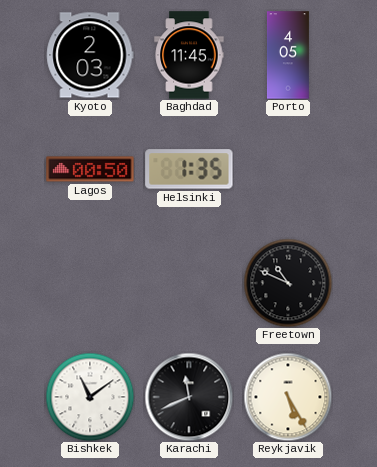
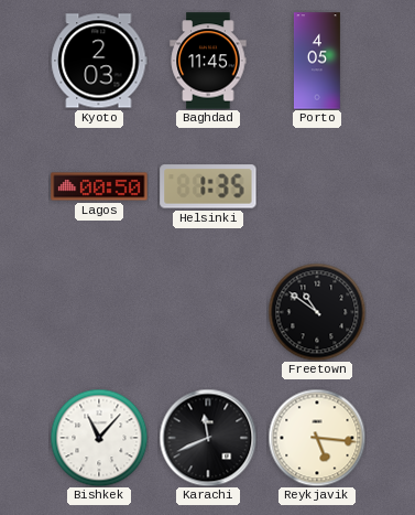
Freetown: 10:49 -> 10:51
Bishkek: 11:09 -> 11:07
Reykjavik: 5:25 -> 5:16
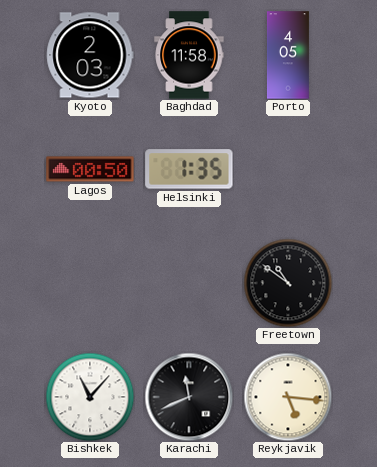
Baghdad: 11:45 -> 11:58
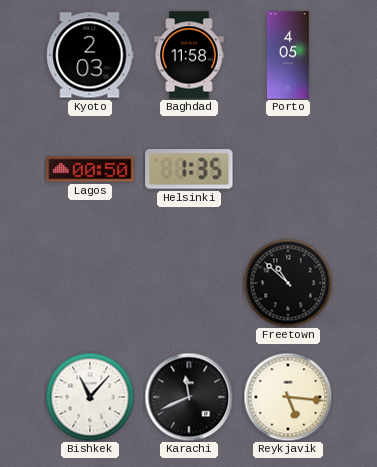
Freetown: 10:51 -> 10:52
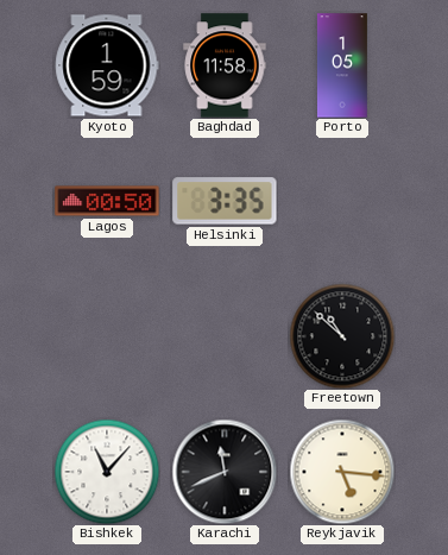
Kyoto: 2:03 -> 1:59
Porto: 4:05 -> 1:05
Helsinki: 1:35 -> 3:35
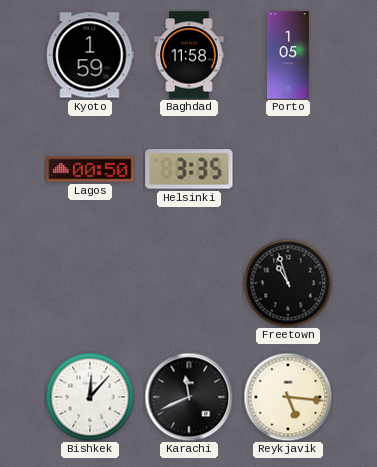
Freetown: 10:52 -> 10:57
Bishkek: 11:07 -> 12:07
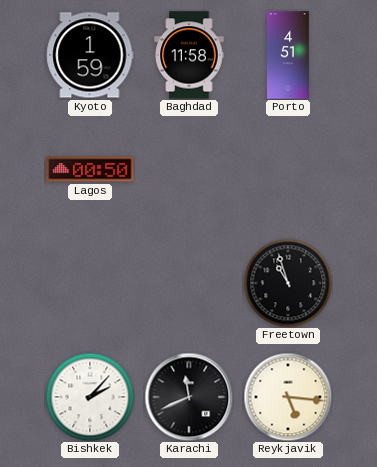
Porto: 1:05 -> 4:51
Helsinki: 3:35 -> none
Bishkek: 12:07 -> 2:07
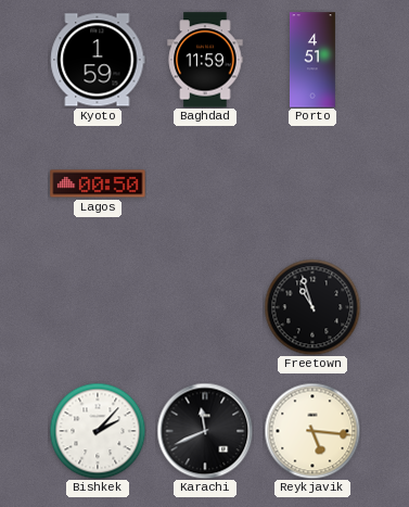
Baghdad: 11:58 -> 11:59
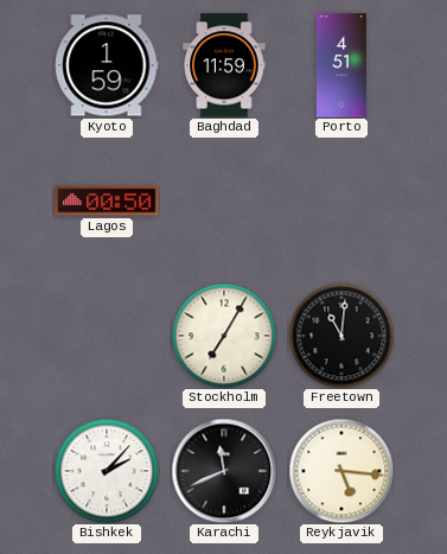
Stockholm: none -> 7:05
Freetown: 10:57 -> 11:01
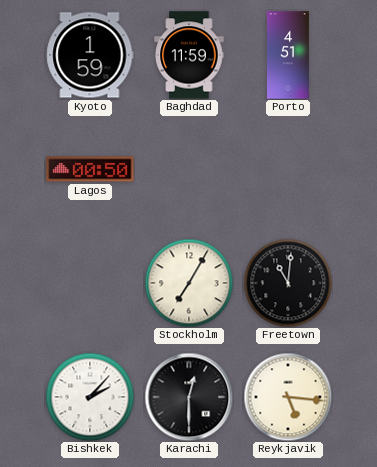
Karachi: 11:41 -> 12:30
